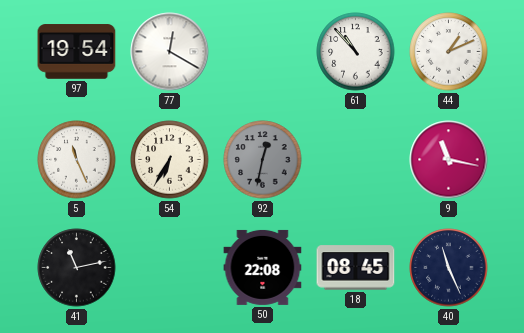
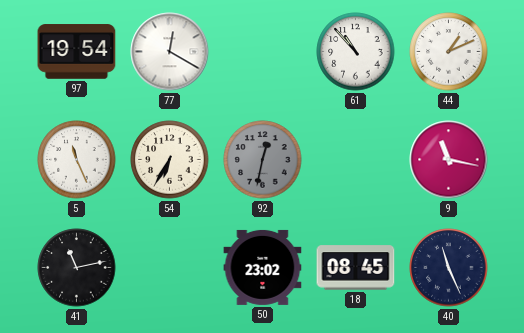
50: 22:08 -> 23:02
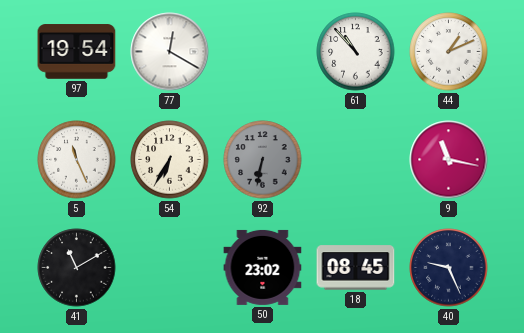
92: 12:32 -> 6:32
41: 11:13 -> 11:10
40: 11:26 -> 9:26
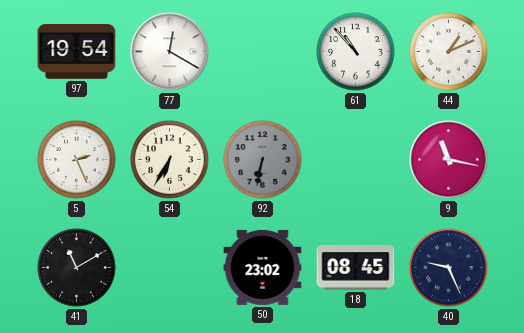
5: 11:26 -> 2:26
